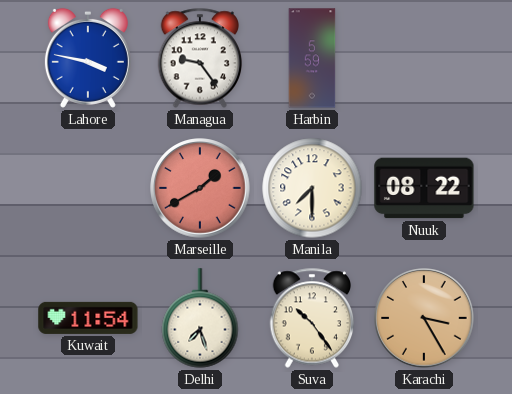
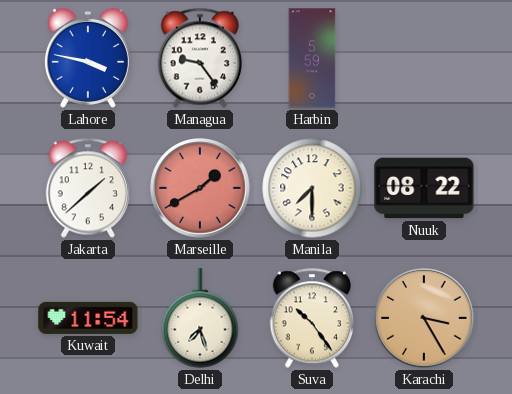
Jakarta: none -> 1:38
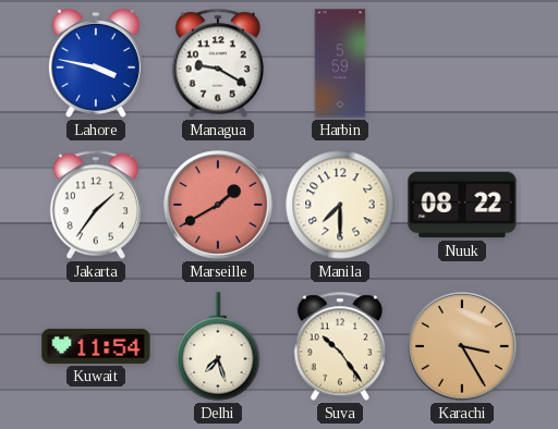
Managua: 9:24 -> 9:20
Jakarta: 1:38 -> 1:36
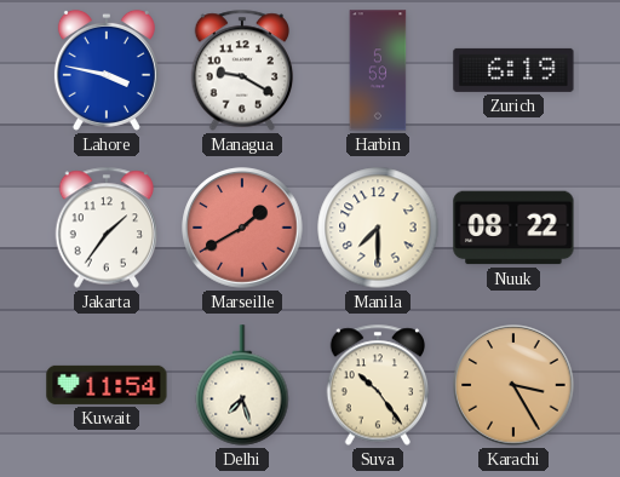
Zurich: none -> 6:19
